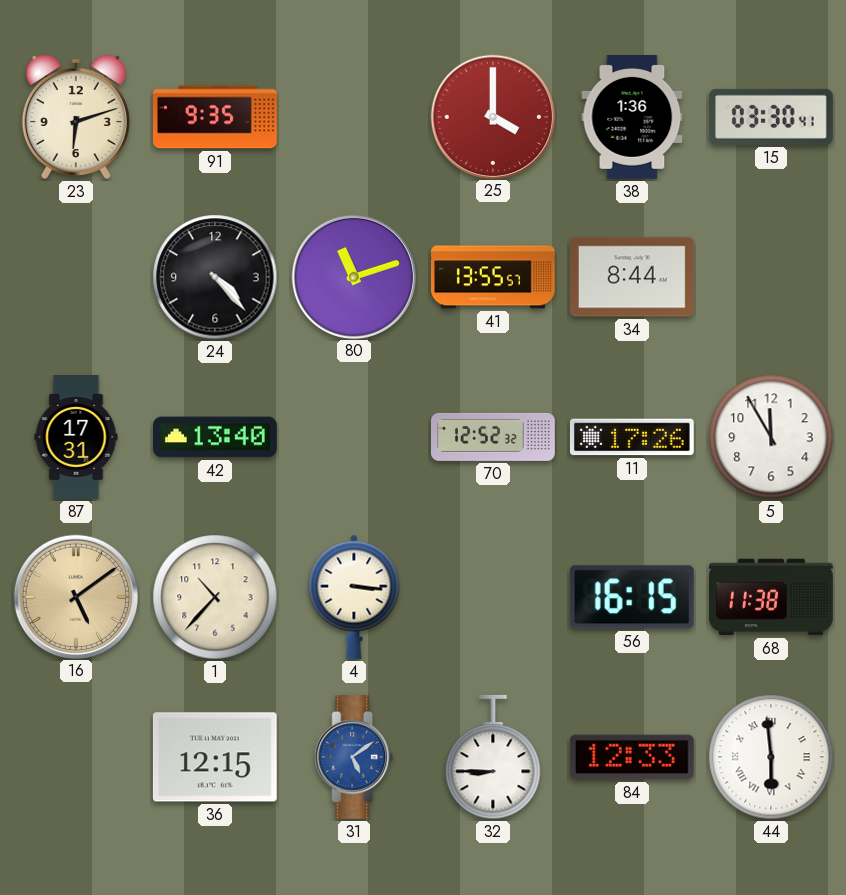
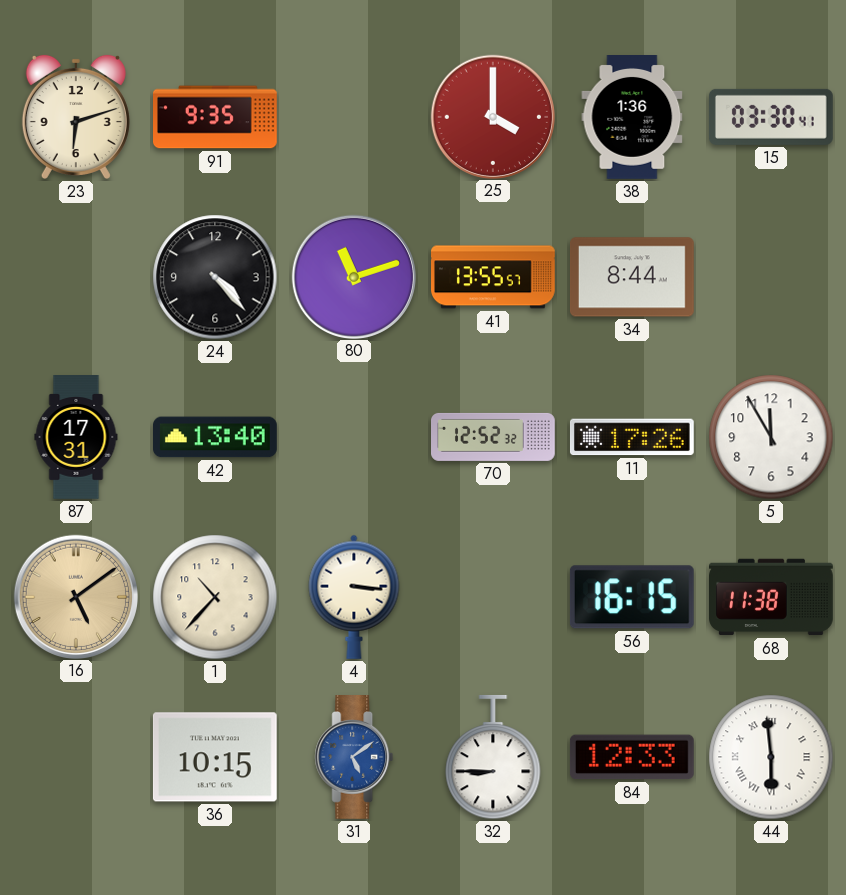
36: 12:15 -> 10:15
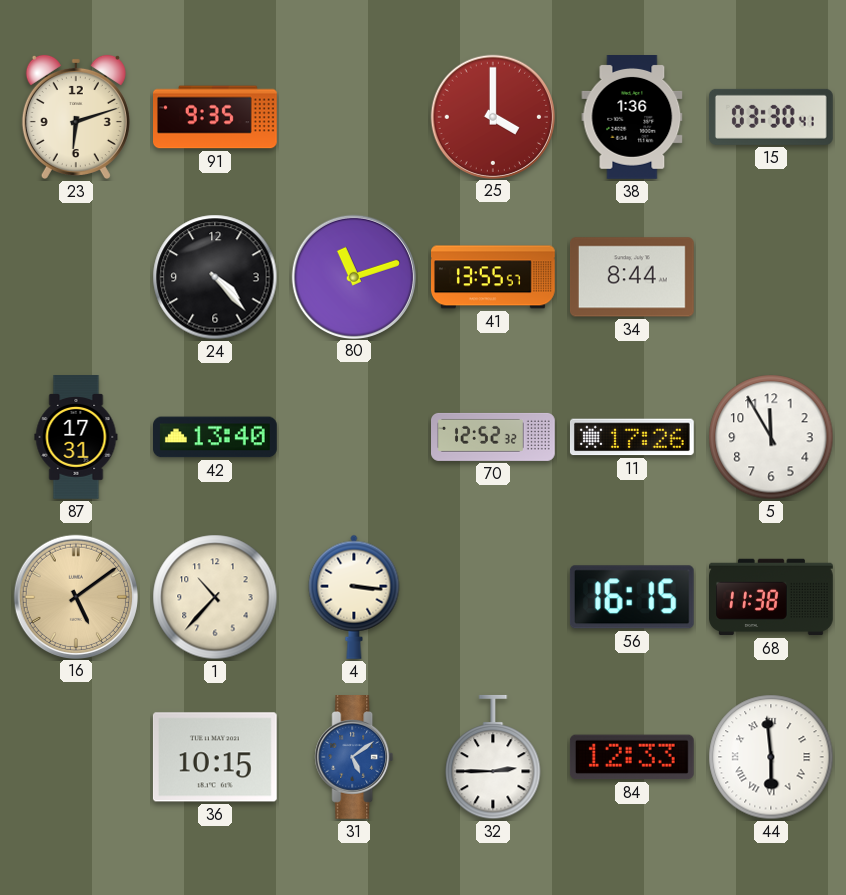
32: 8:45 -> 2:45
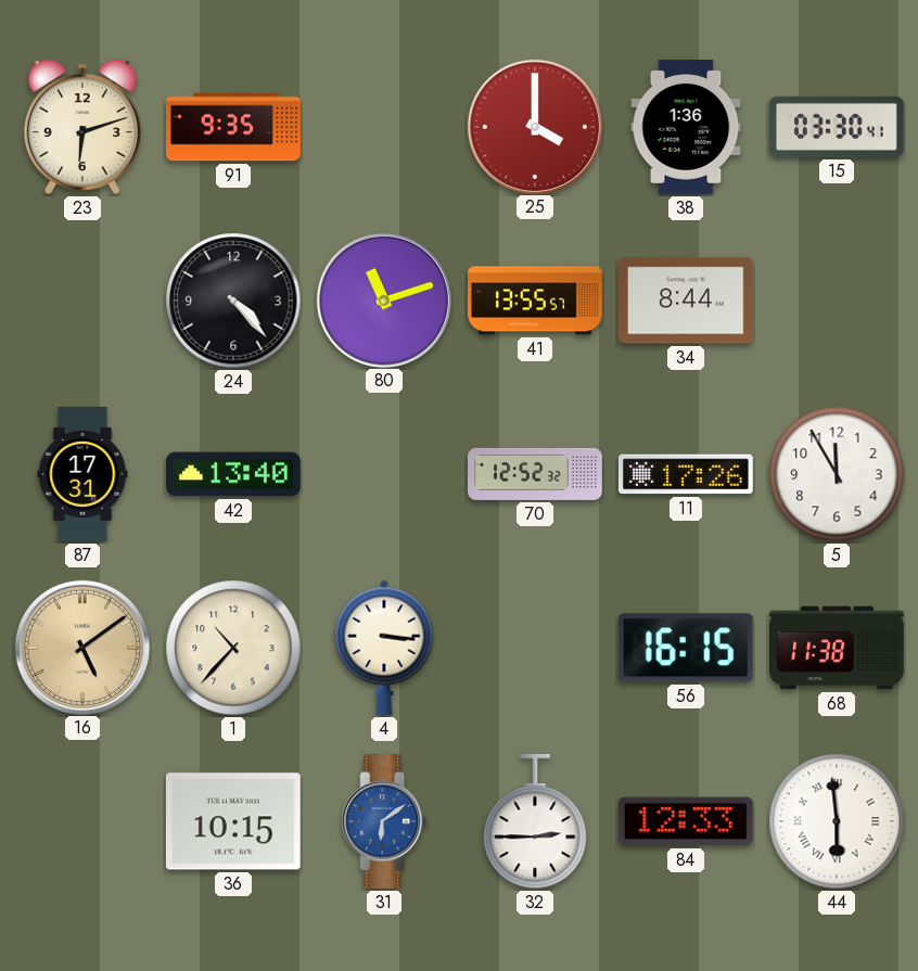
31: 5:09 -> 6:09
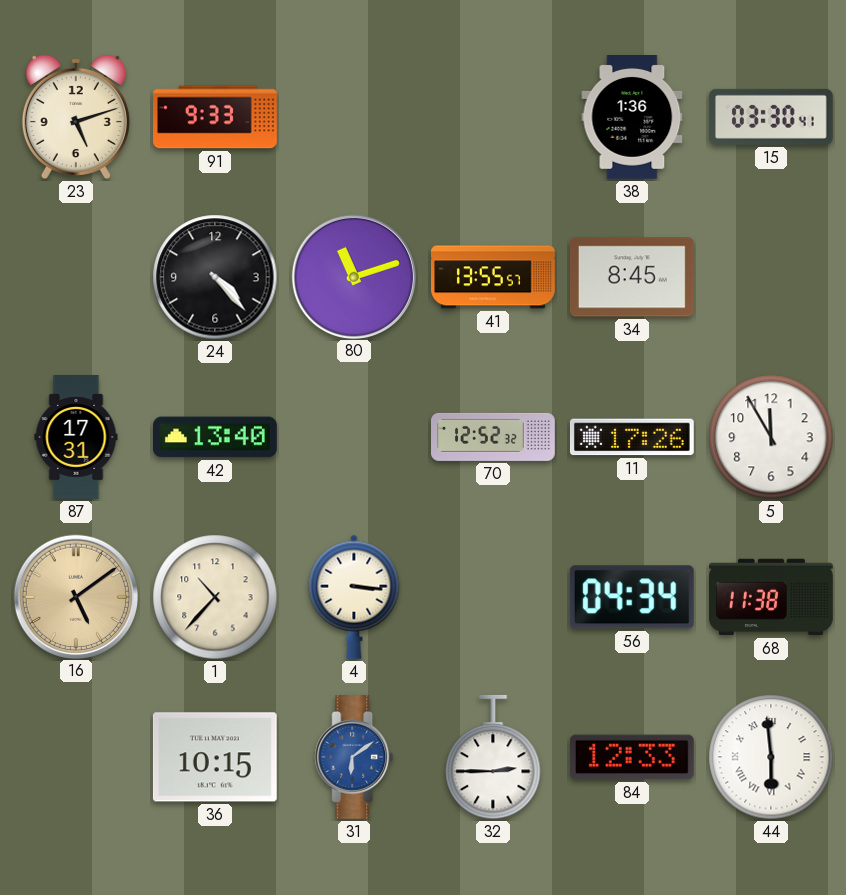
23: 6:12 -> 5:12
91: 9:35 -> 9:33
25: 4:00 -> none
34: 8:44 -> 8:45
56: 16:15 -> 04:34
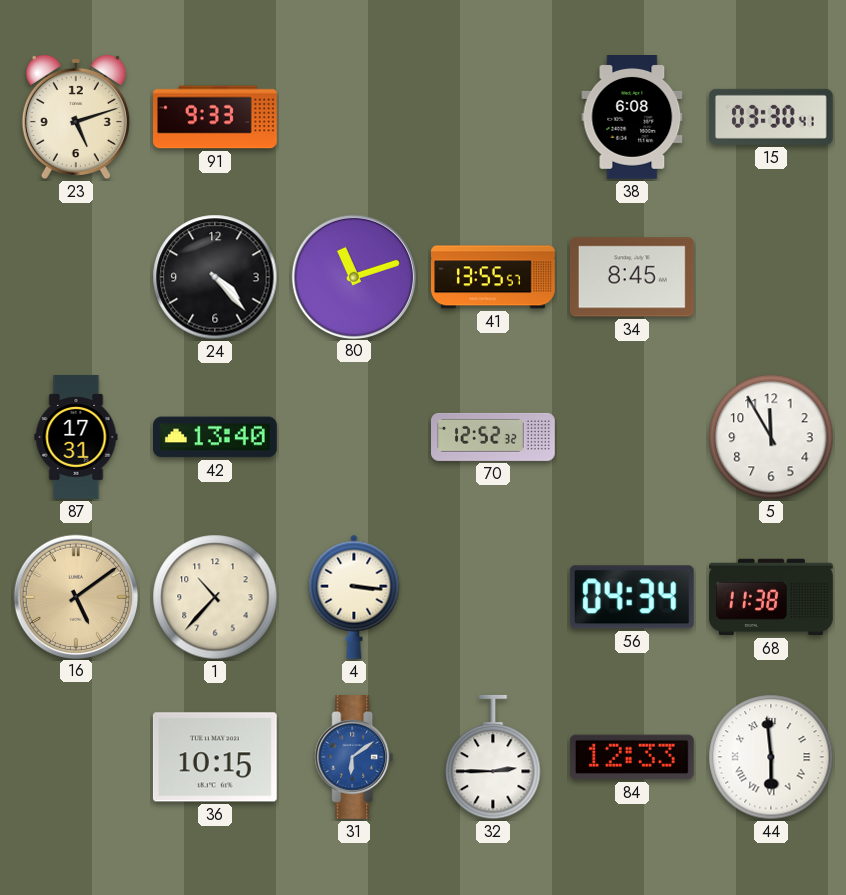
38: 1:36 -> 6:08
11: 17:26 -> none
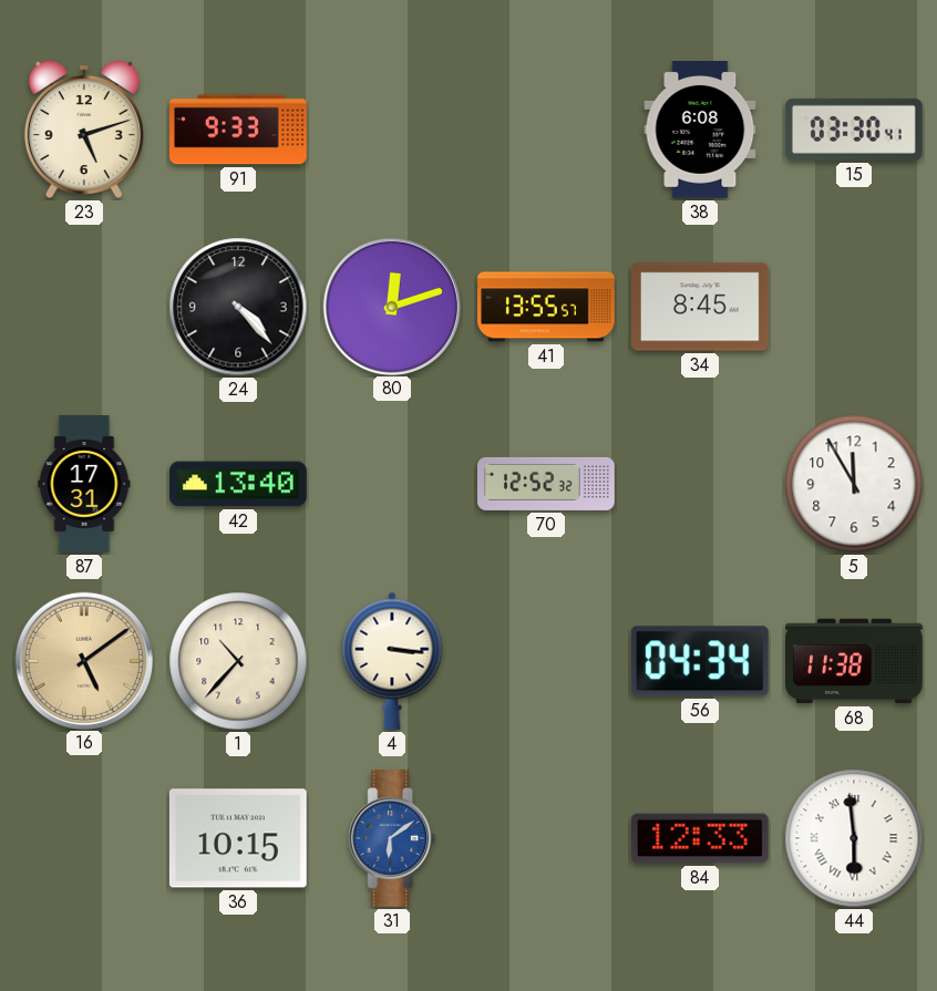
80: 11:12 -> 12:12
32: 2:45 -> none
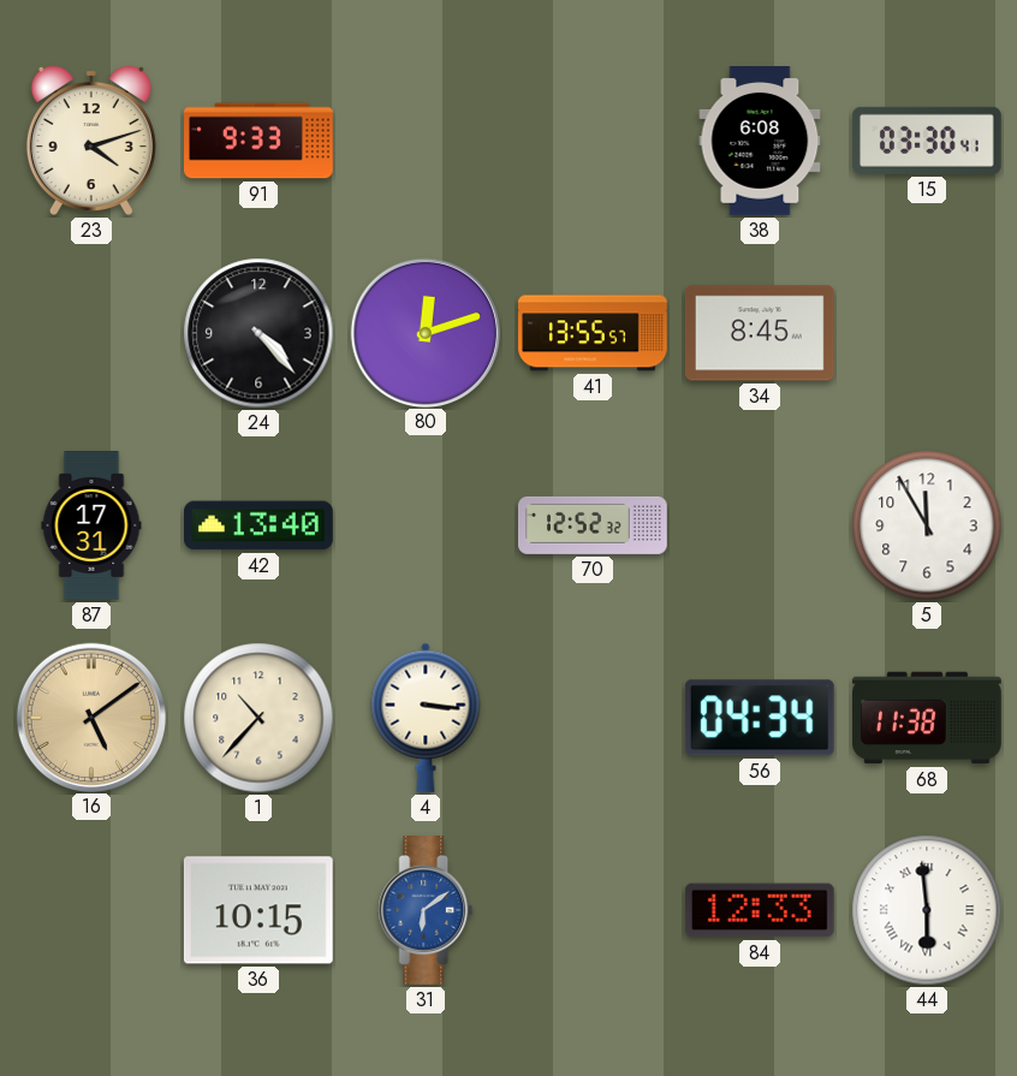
23: 5:12 -> 4:12
